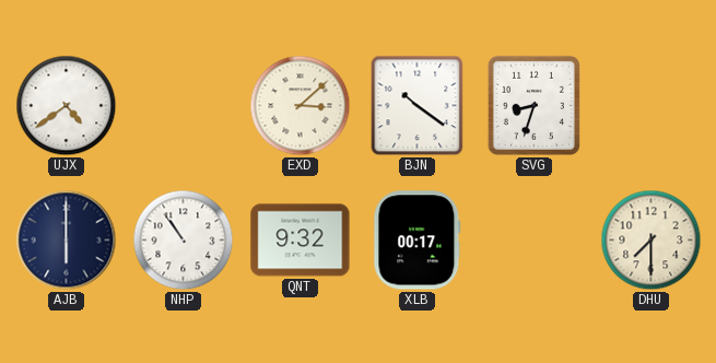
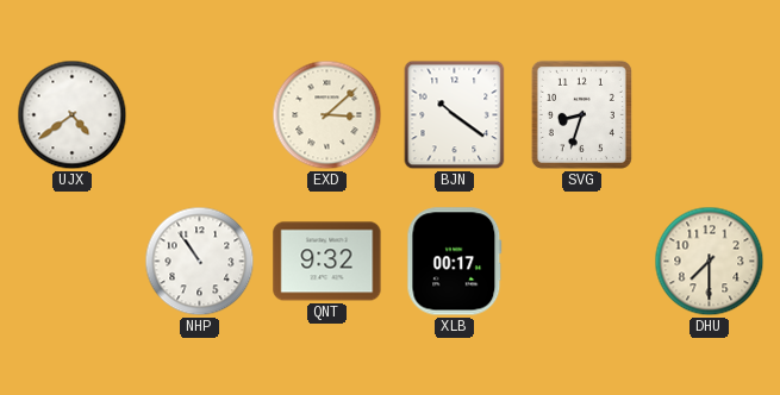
AJB: 6:00 -> none
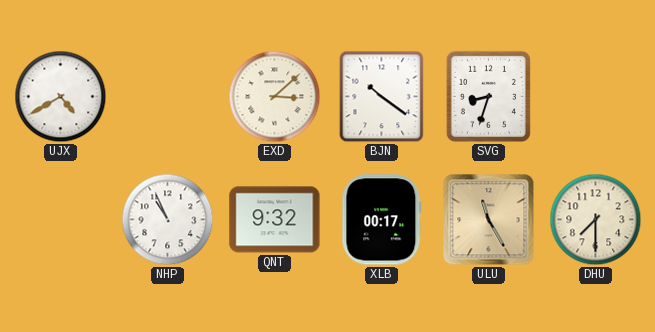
UJX: 4:39 -> 4:40
NHP: 10:54 -> 10:56
ULU: none -> 11:25
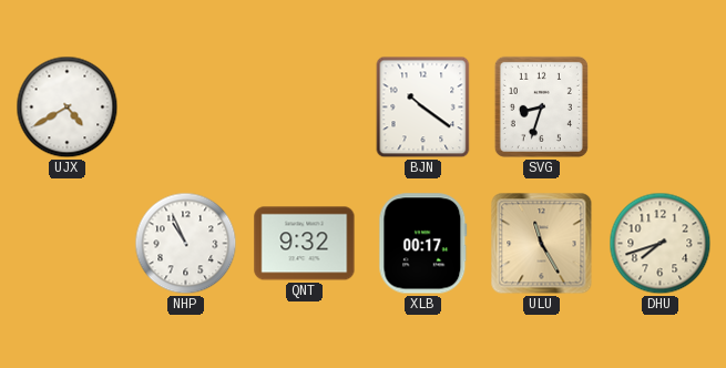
EXD: 3:08 -> none
DHU: 7:30 -> 7:42
